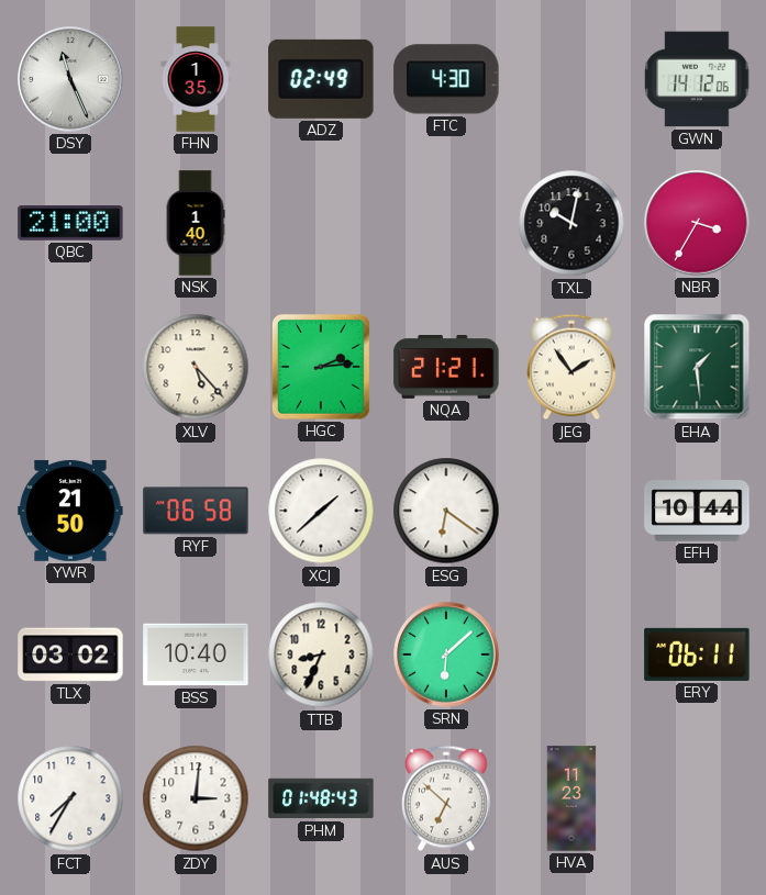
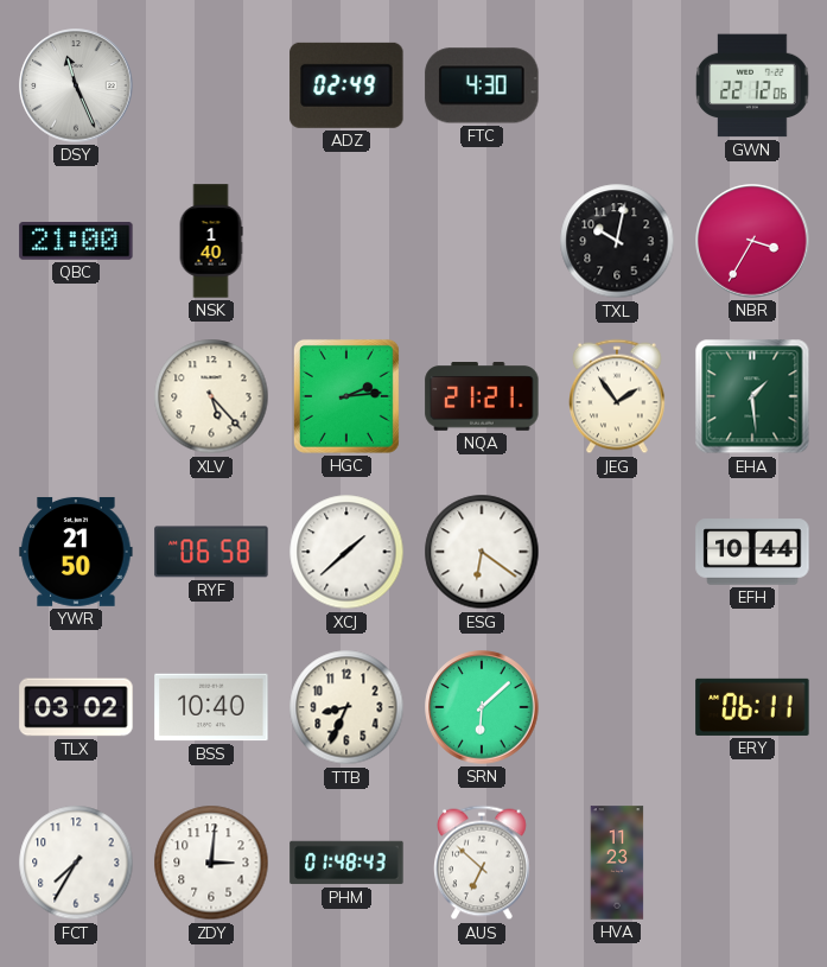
FHN: 1:35 -> none
GWN: 14:12 -> 22:12
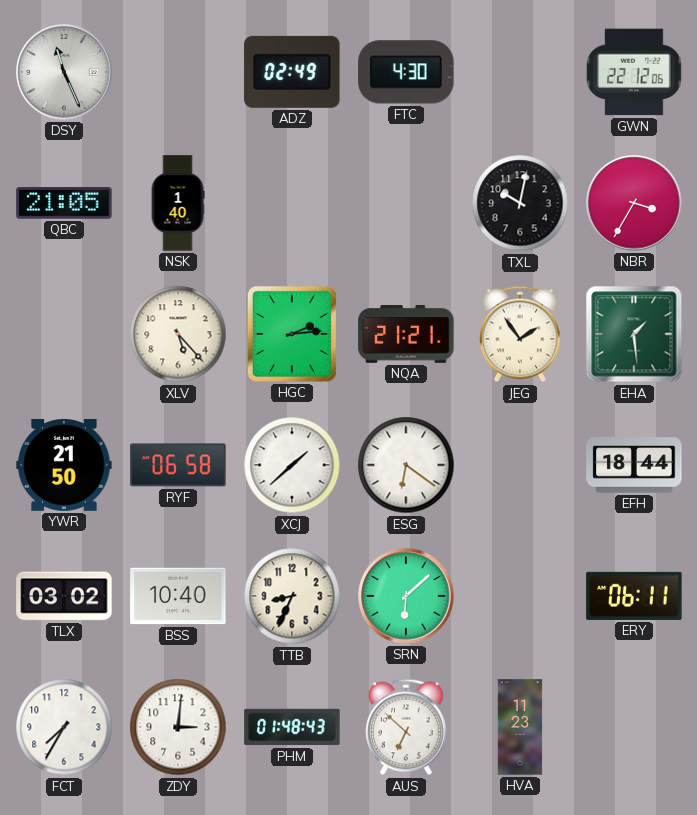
QBC: 21:00 -> 21:05
EFH: 10:44 -> 18:44
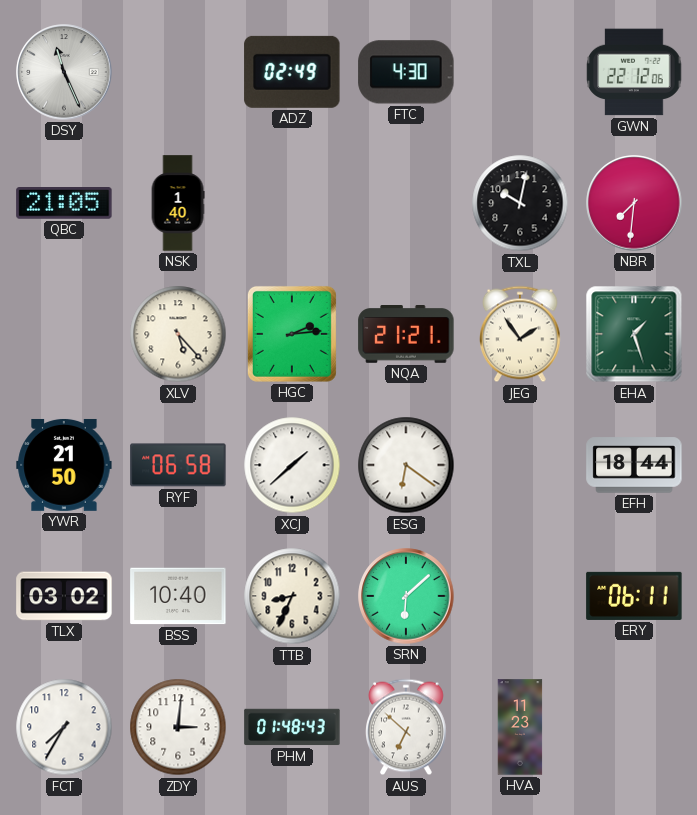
NBR: 3:35 -> 7:31
EHA: 1:29 -> 1:27
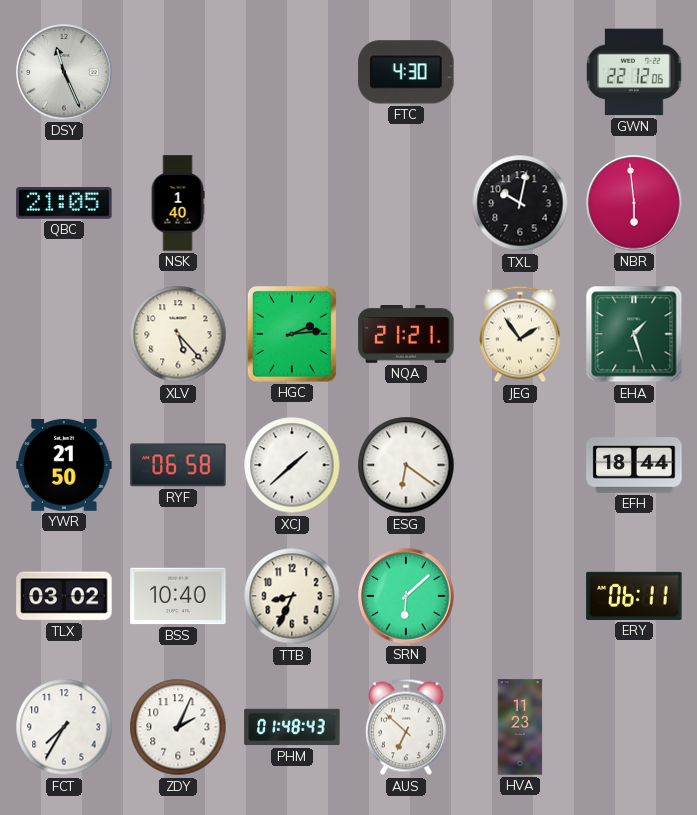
ADZ: 02:49 -> none
NBR: 7:31 -> 5:59
ZDY: 3:01 -> 2:04
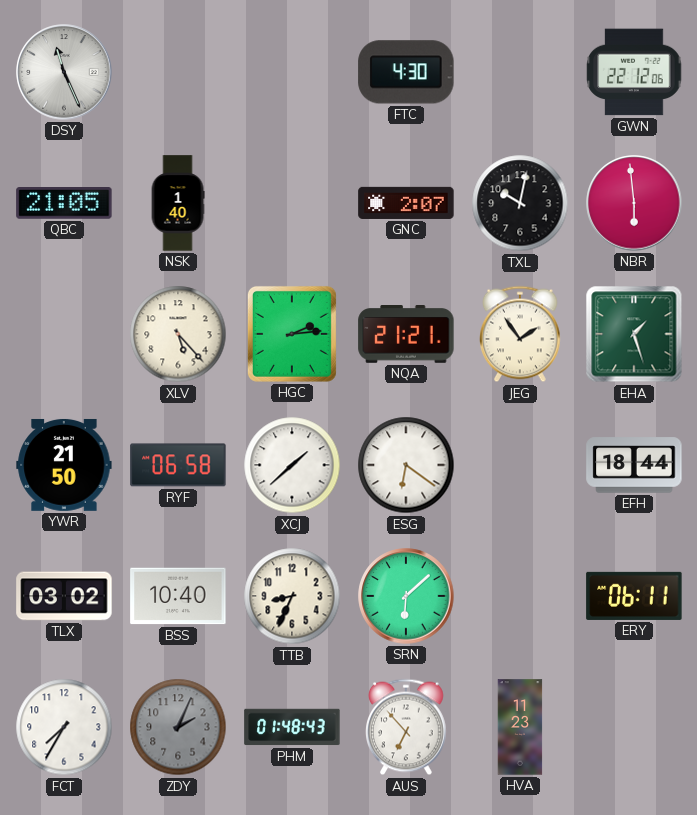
GNC: none -> 2:07
ZDY dial: white -> grey
AUS: 6:52 -> 6:53
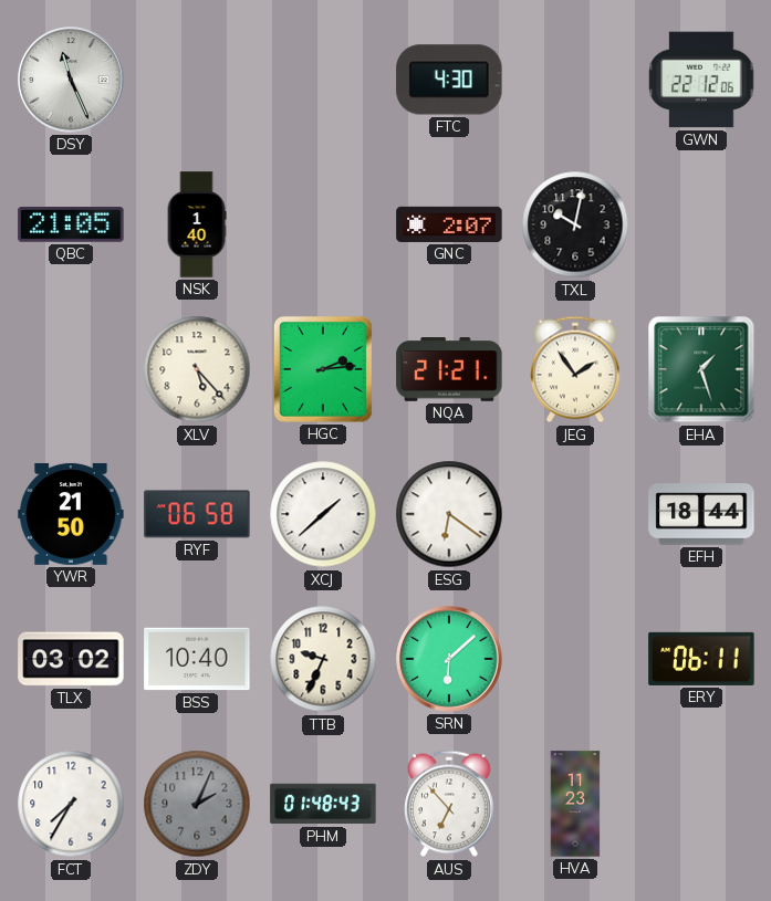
NBR: 5:59 -> none
TTB: 8:34 -> 9:34
